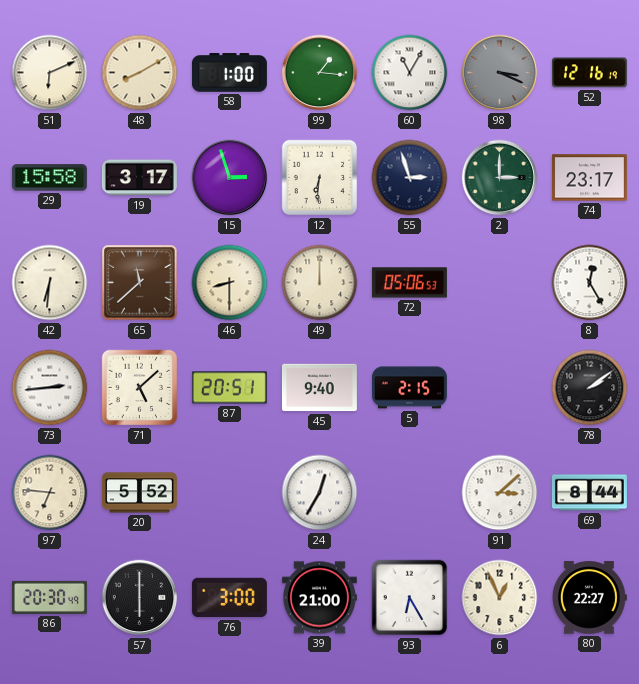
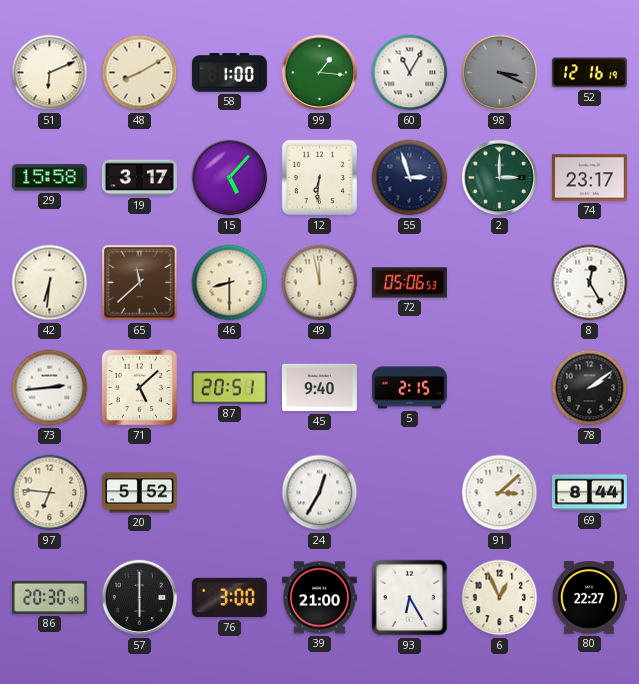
15: 2:57 -> 5:07
49: 12:00 -> 11:58
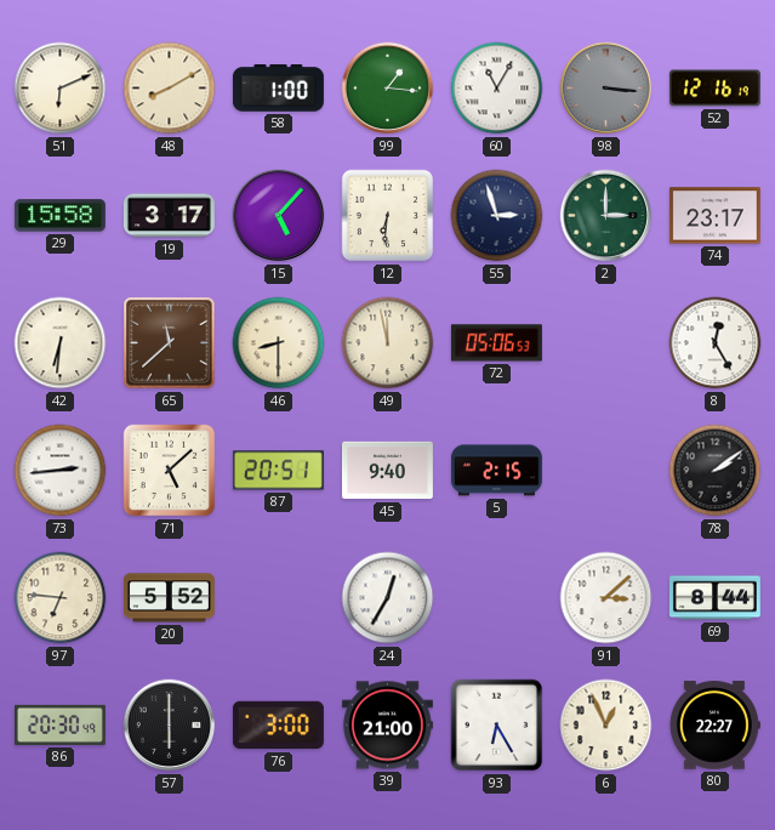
98: 3:19 -> 3:16
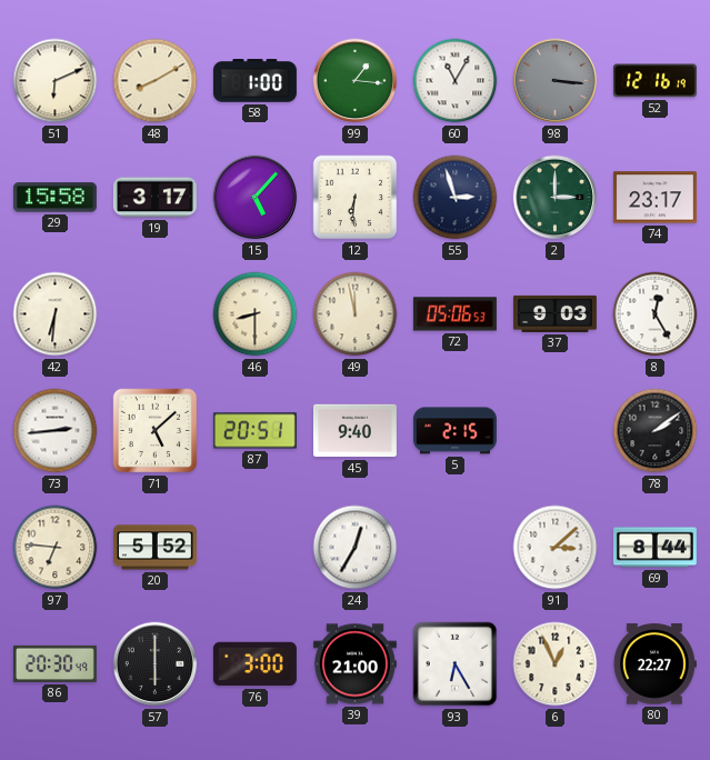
65: 11:38 -> none
37: none -> 9:03
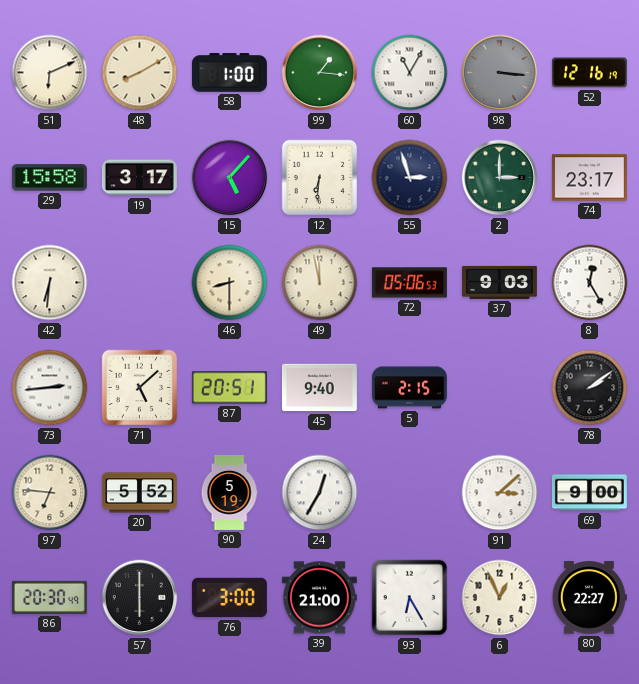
90: none -> 5:19
69: 8:44 -> 9:00
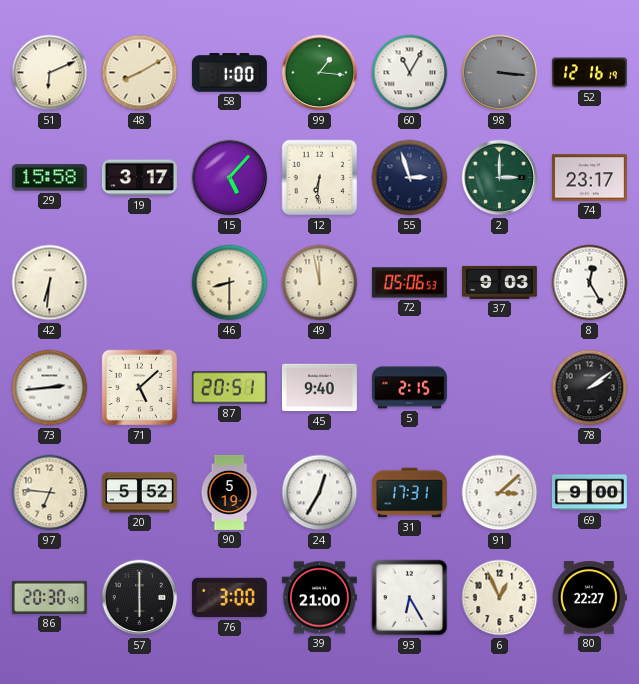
31: none -> 17:31
